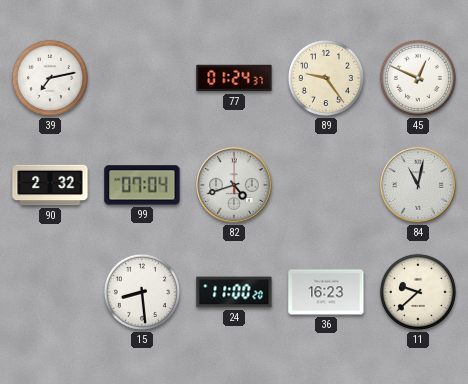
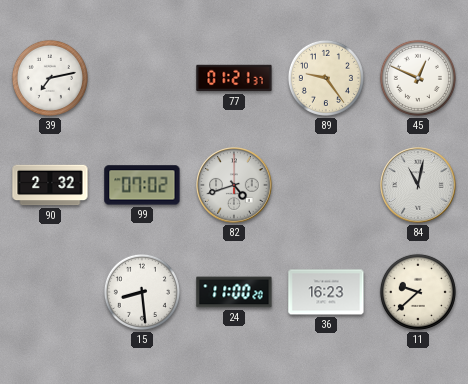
77: 01:24 -> 01:21
99: 07:04 -> 07:02
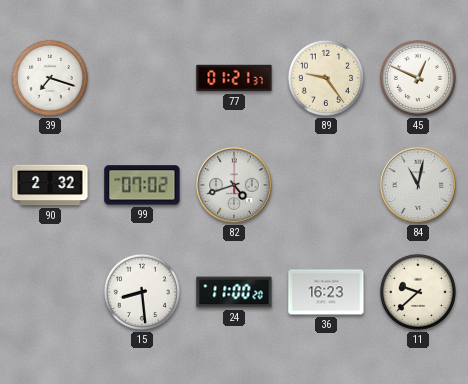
39: 7:13 -> 7:18
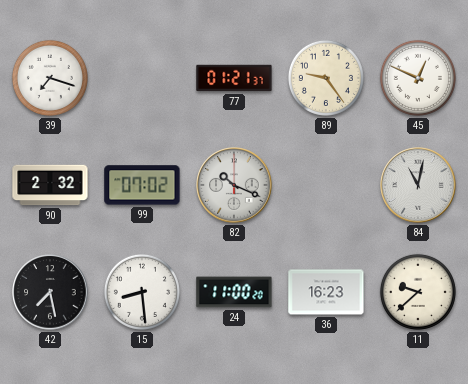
82: 4:42 -> 10:19
42: none -> 7:28
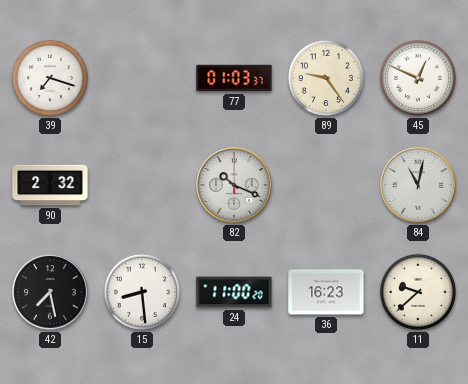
77: 01:21 -> 01:03
99: 07:02 -> none
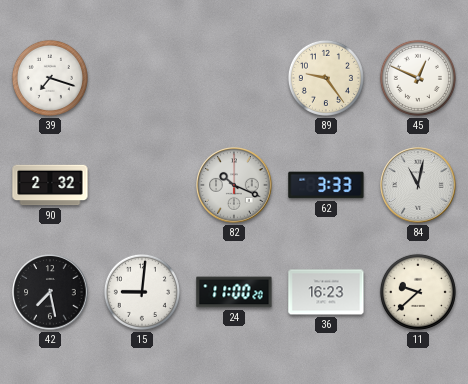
77: 01:03 -> none
62: none -> 3:33
15: 8:29 -> 9:01
